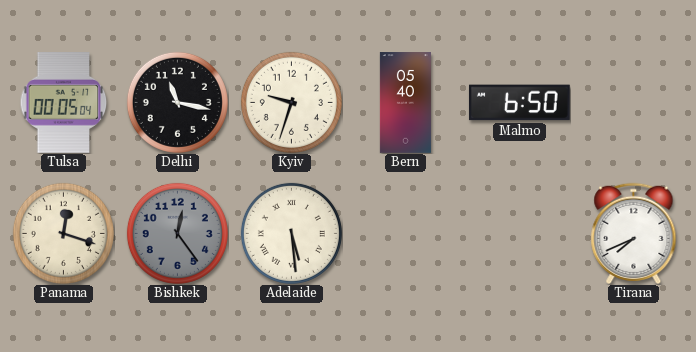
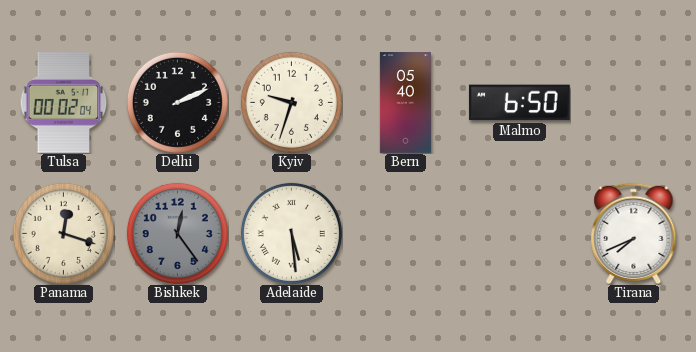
Tulsa: 00:05 -> 00:02
Delhi: 11:17 -> 2:11
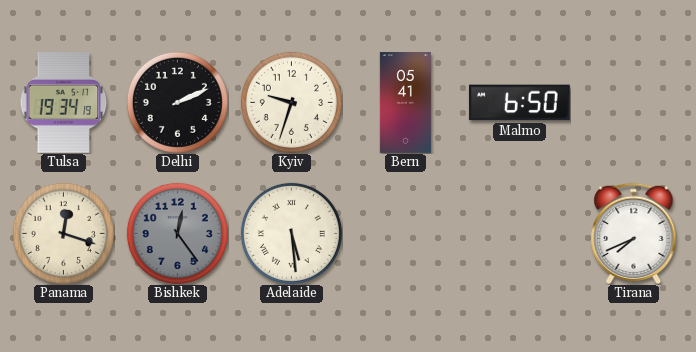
Tulsa: 00:02 -> 19:34
Bern: 05:40 -> 05:41
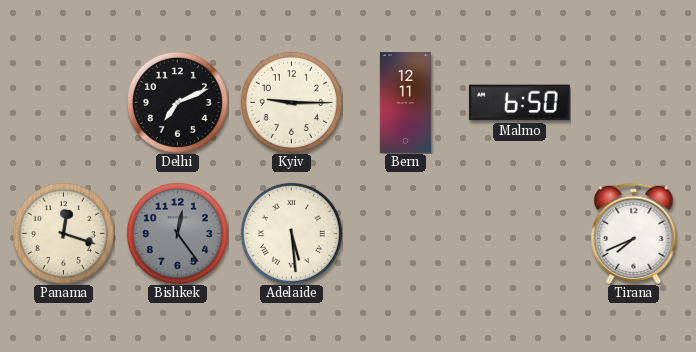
Tulsa: 19:34 -> none
Delhi: 2:11 -> 7:11
Kyiv: 9:33 -> 9:15
Bern: 05:41 -> 12:11
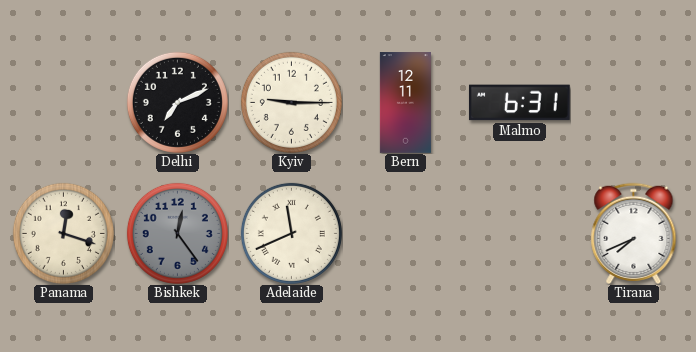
Malmo: 6:50 -> 6:31
Adelaide: 5:29 -> 11:41
